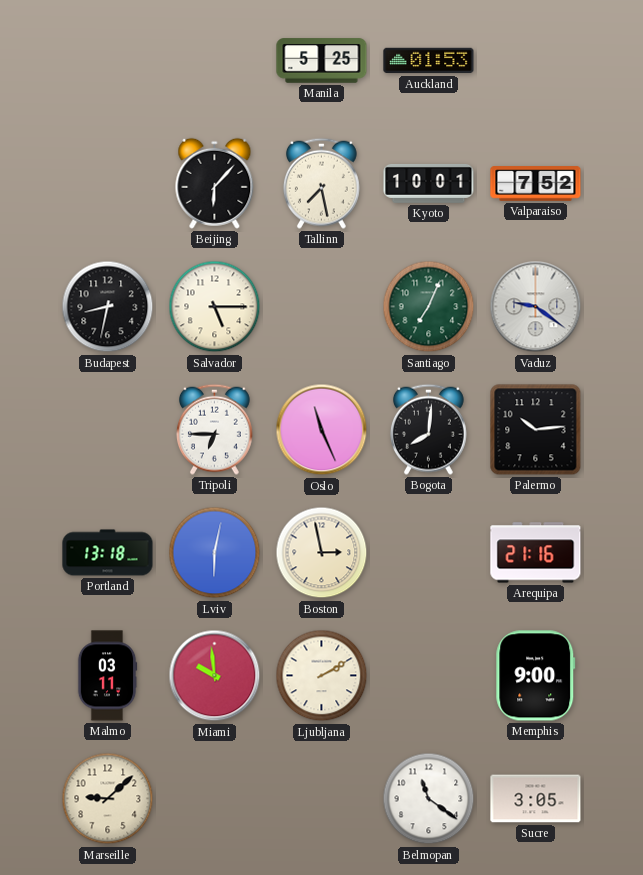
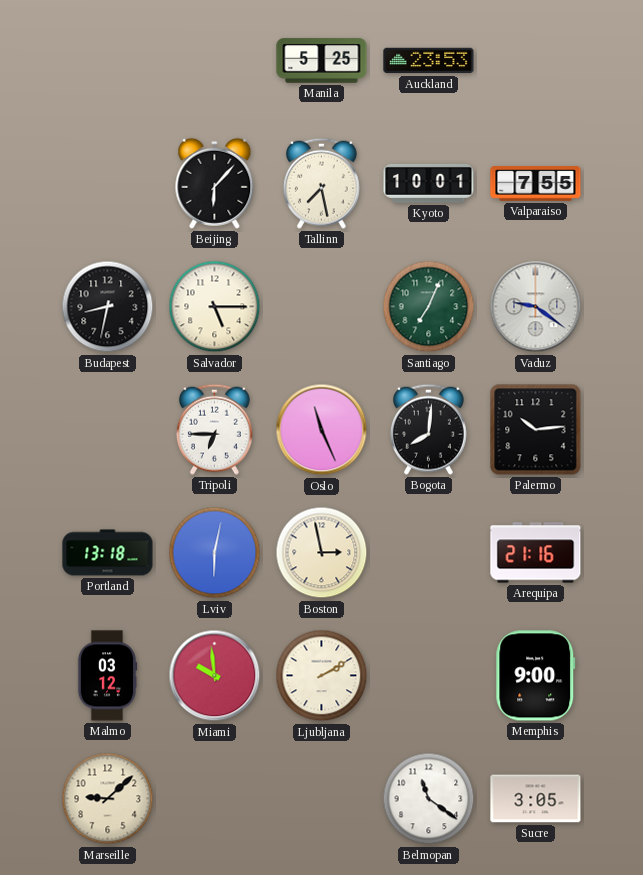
Auckland: 01:53 -> 23:53
Valparaiso: 7:52 -> 7:55
Malmo: 03:11 -> 03:12
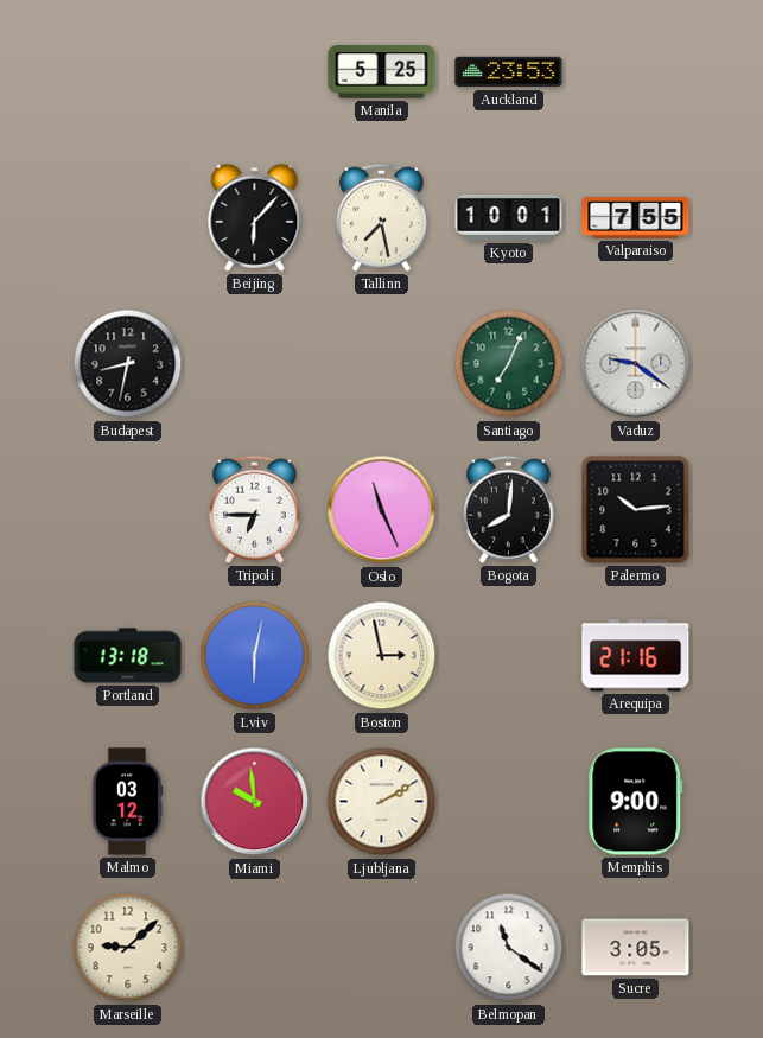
Salvador: 5:15 -> none
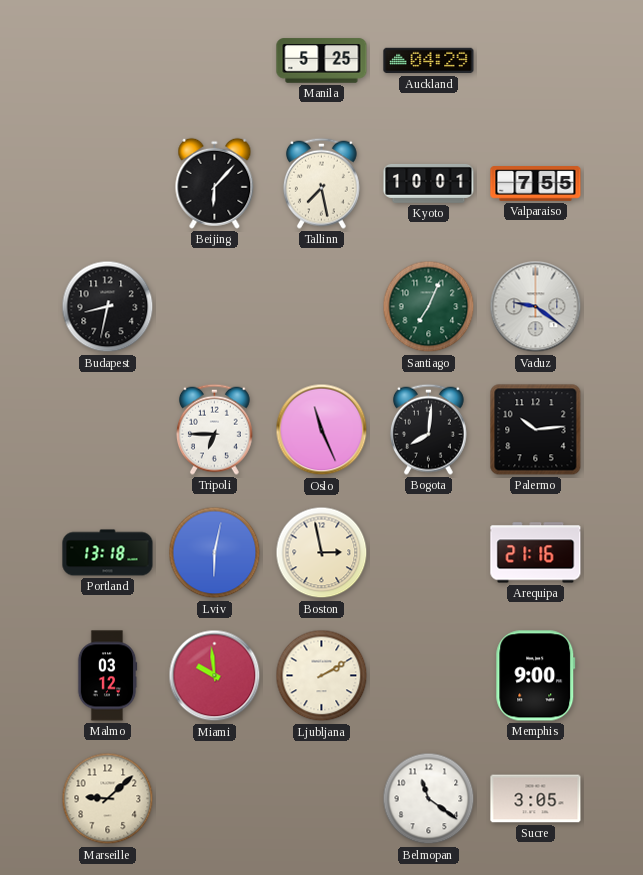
Auckland: 23:53 -> 04:29
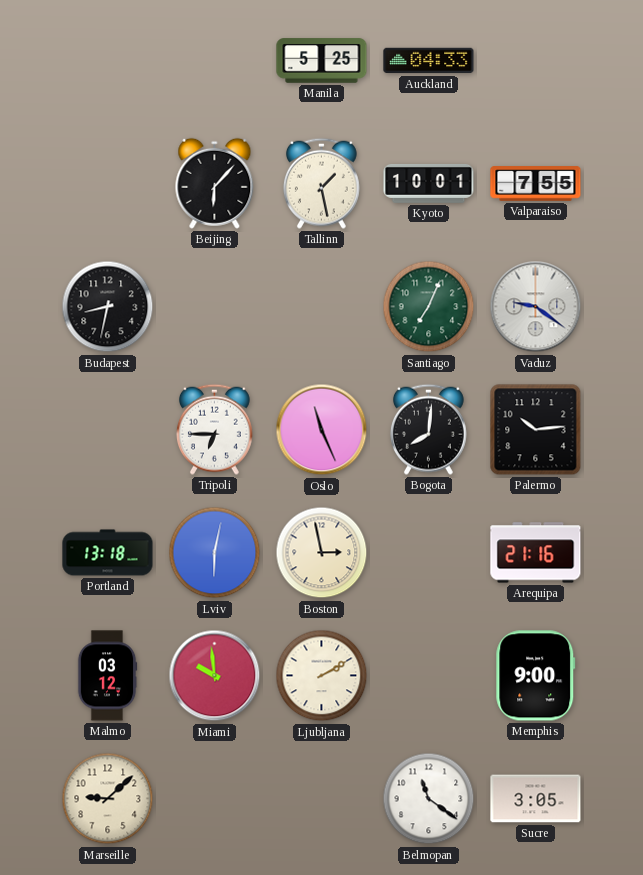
Auckland: 04:29 -> 04:33
Tallinn: 7:28 -> 1:28
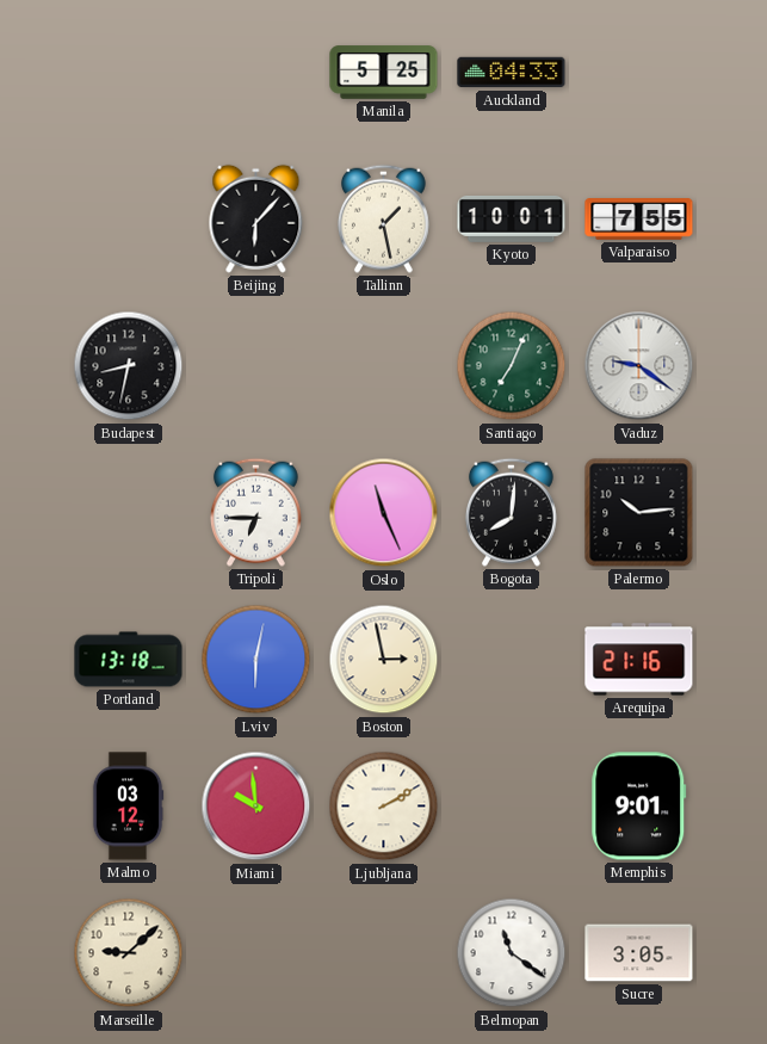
Memphis: 9:00 -> 9:01
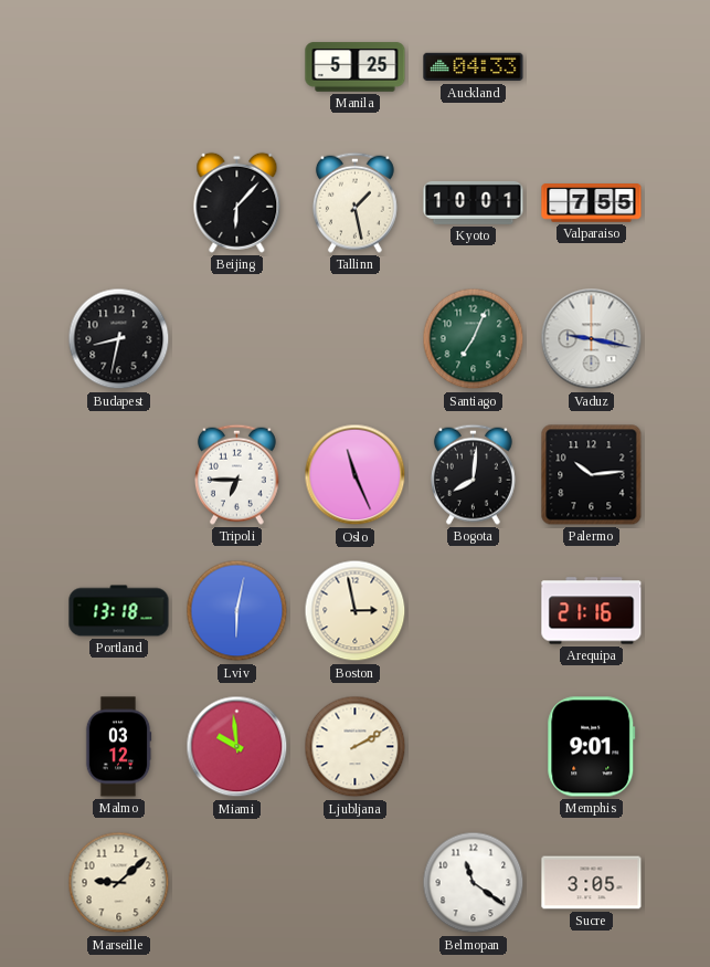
Vaduz: 9:21 -> 9:17
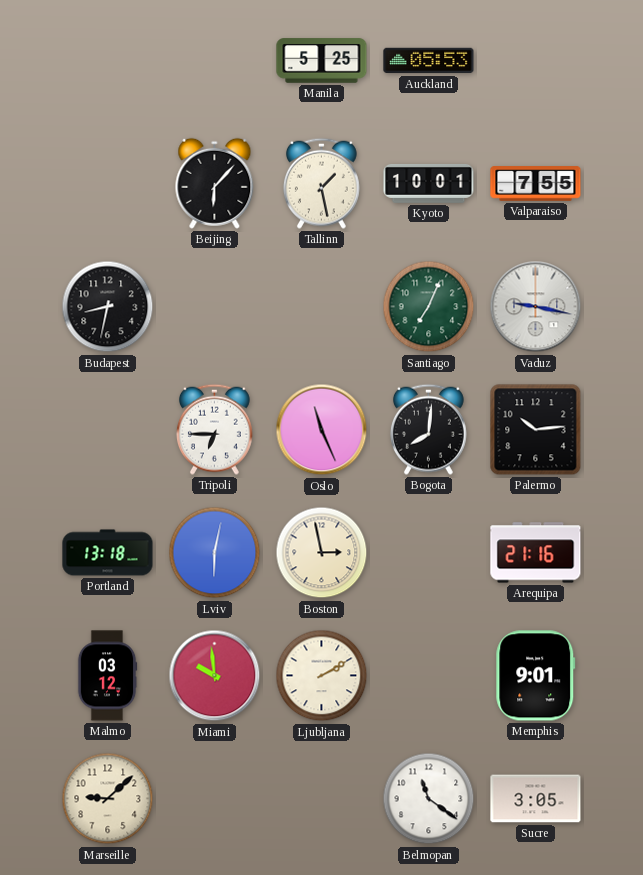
Auckland: 04:33 -> 05:53
